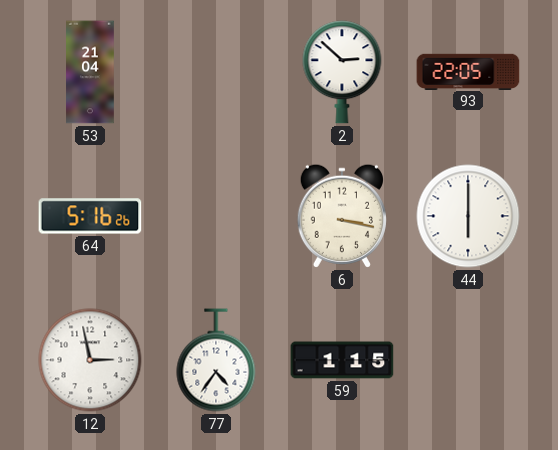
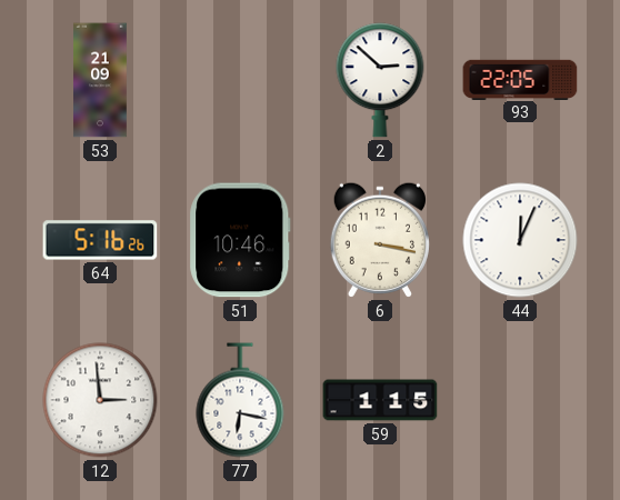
53: 21:04 -> 21:09
51: none -> 10:46
44: 6:00 -> 12:04
12: 2:58 -> 2:59
77: 4:36 -> 6:17
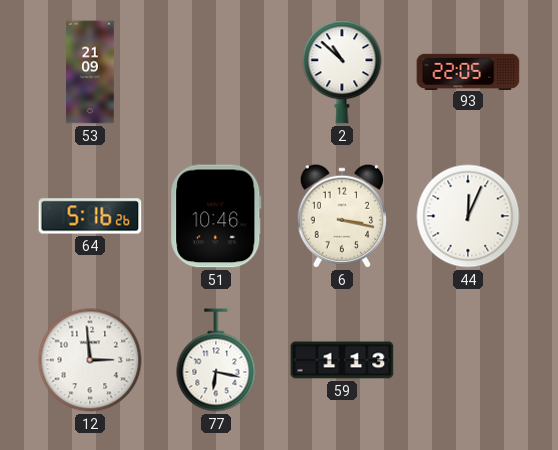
2: 2:52 -> 10:52
59: 1:15 -> 1:13
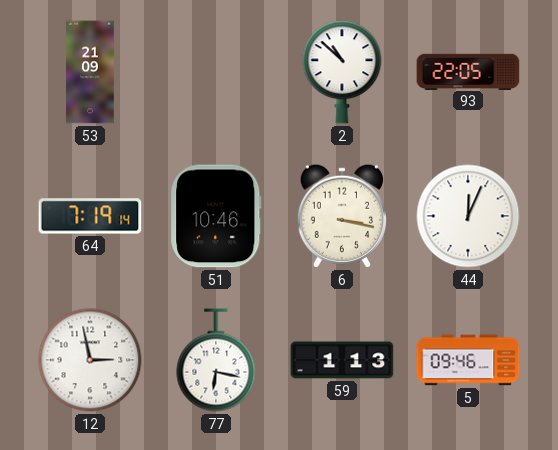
64: 5:16 -> 7:19
12: 2:59 -> 2:58
5: none -> 09:46
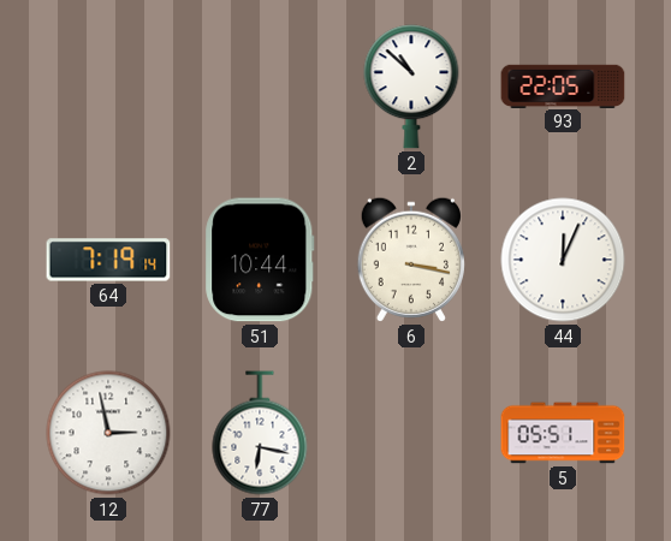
53: 21:09 -> none
51: 10:46 -> 10:44
59: 1:13 -> none
5: 09:46 -> 05:51
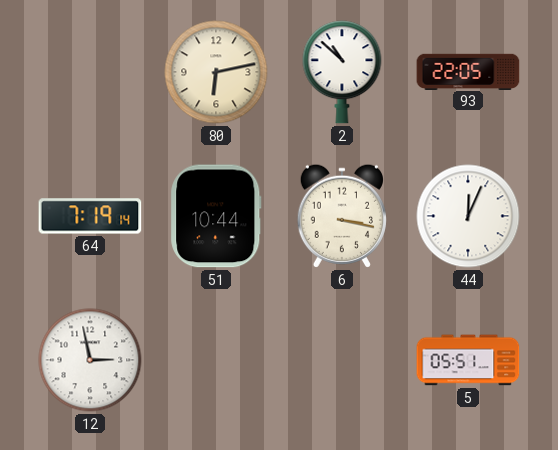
80: none -> 6:13
77: 6:17 -> none
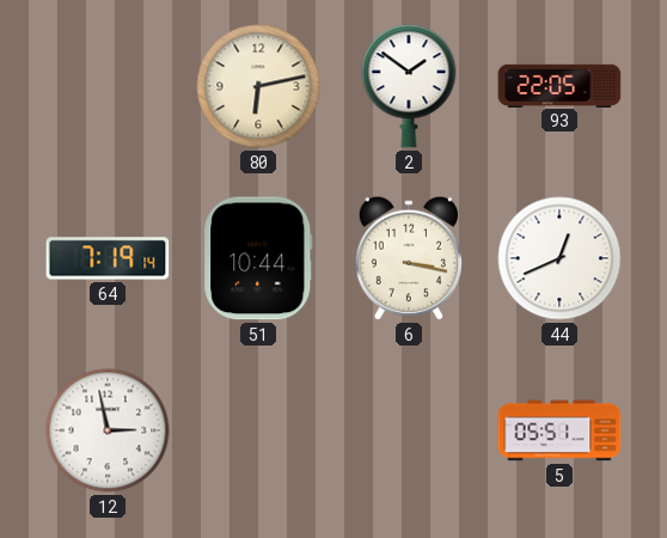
2: 10:52 -> 1:51
44: 12:04 -> 12:41
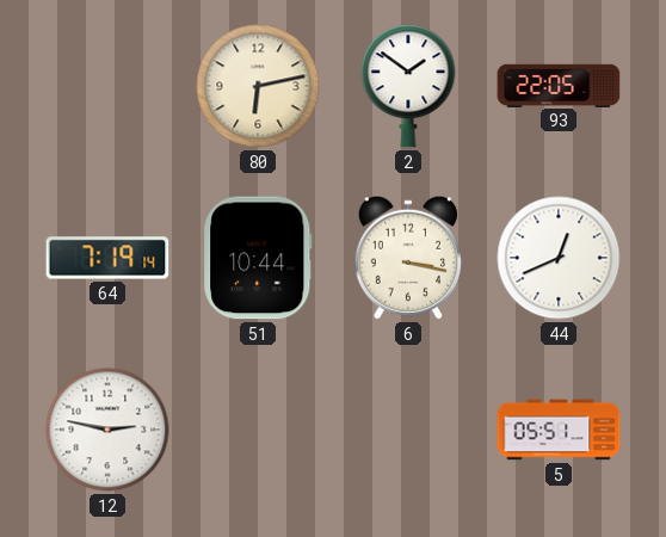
12: 2:58 -> 2:47
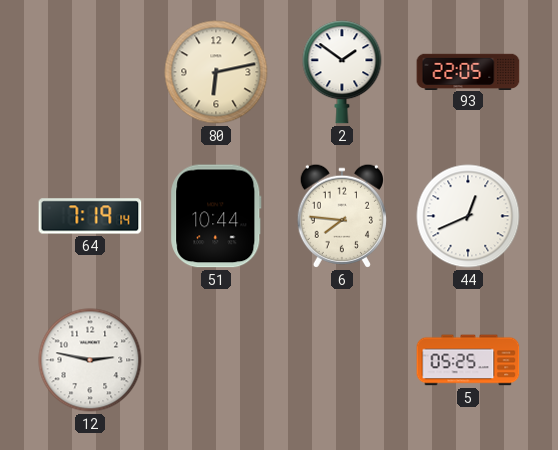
6: 3:17 -> 7:46
5: 05:51 -> 05:25
